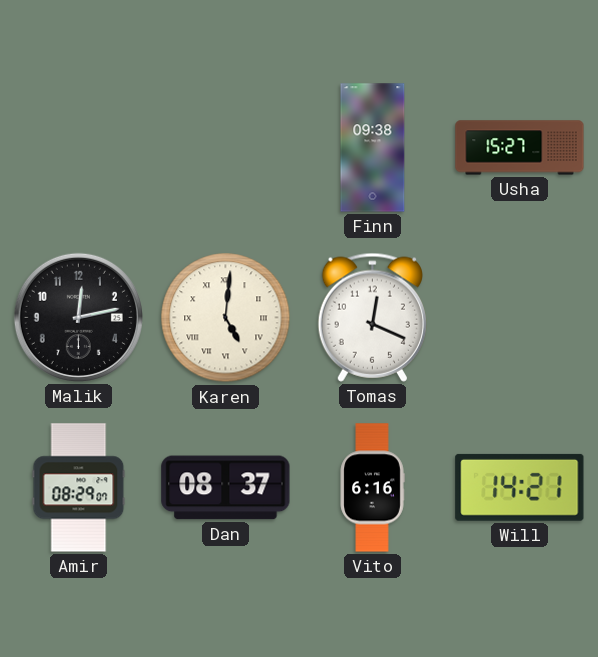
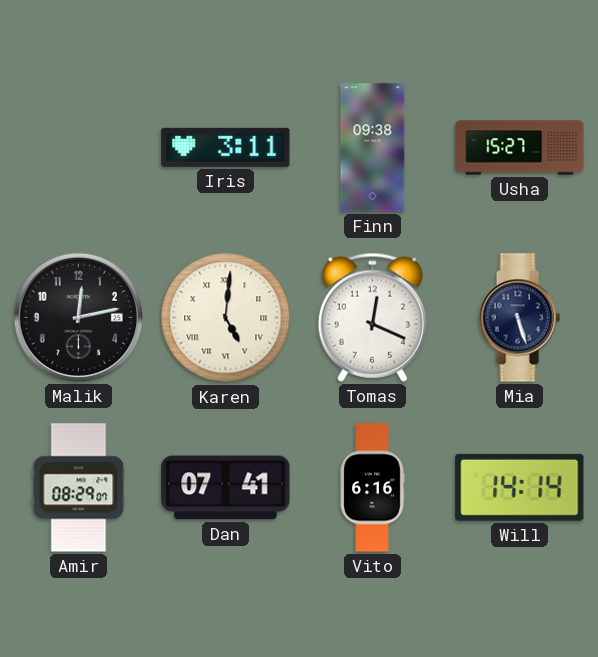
Iris: none -> 3:11
Mia: none -> 5:27
Dan: 08:37 -> 07:41
Will: 14:21 -> 14:14
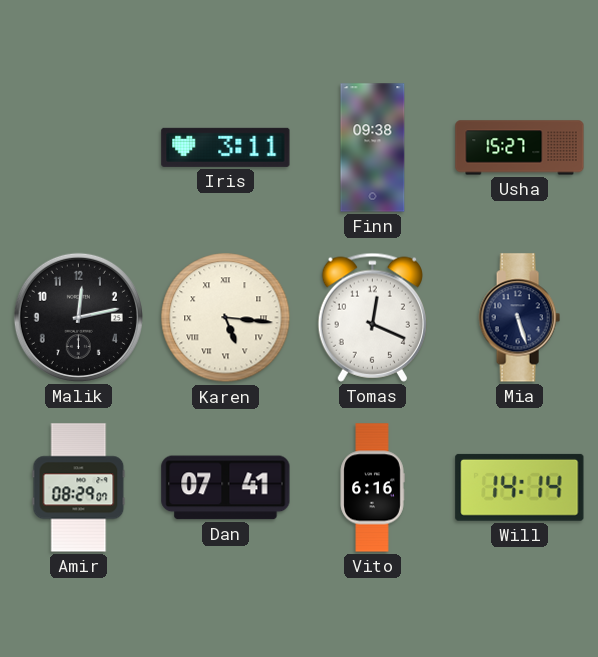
Karen: 5:01 -> 5:16
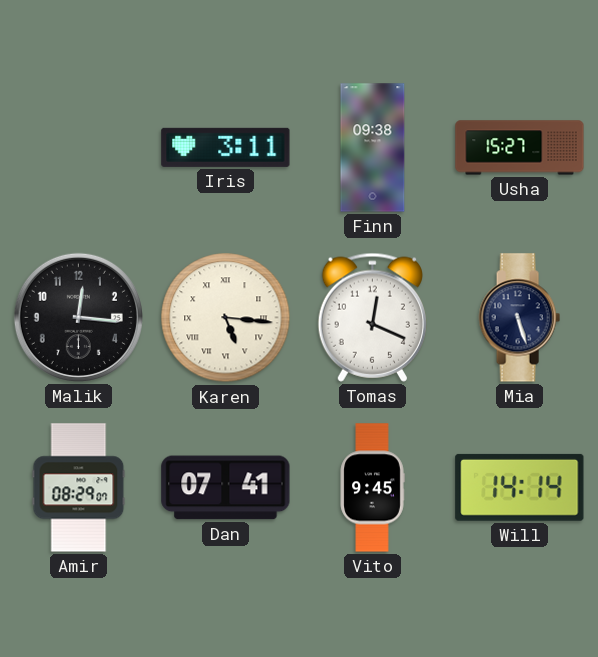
Malik: 12:13 -> 12:16
Vito: 6:16 -> 9:45
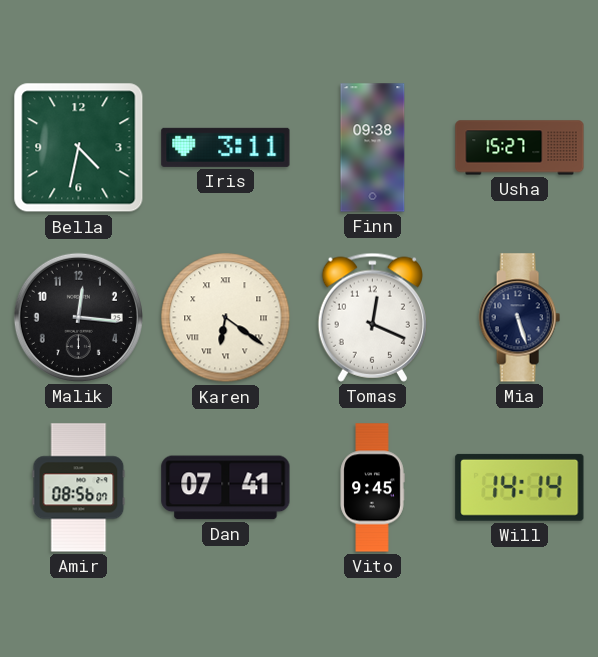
Bella: none -> 4:32
Karen: 5:16 -> 6:21
Amir: 08:29 -> 08:56
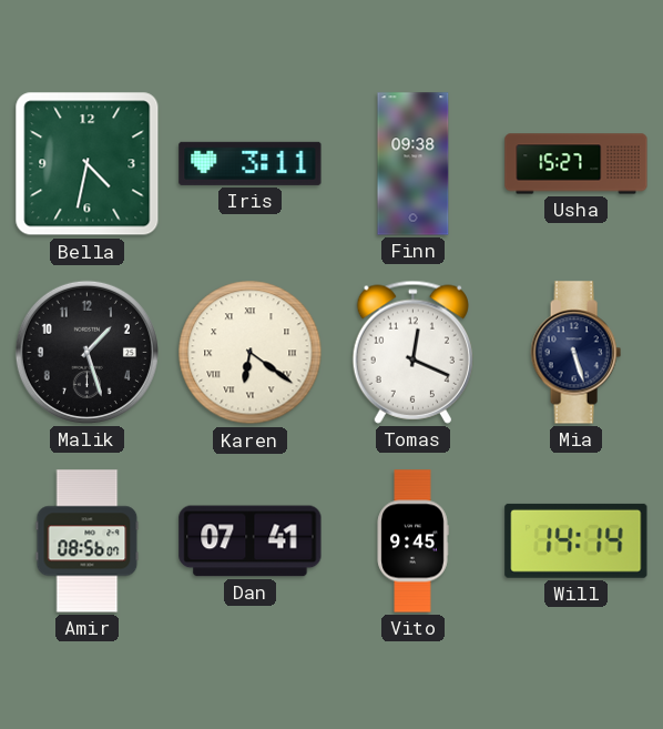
Malik: 12:16 -> 1:27
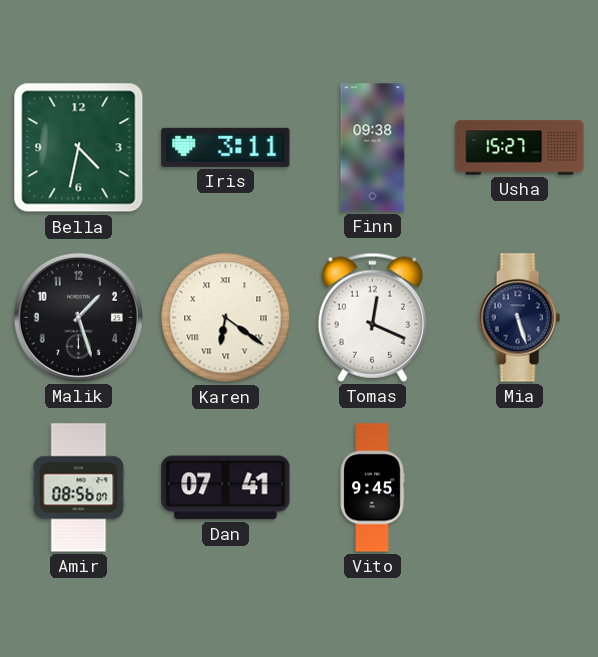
Will: 14:14 -> none
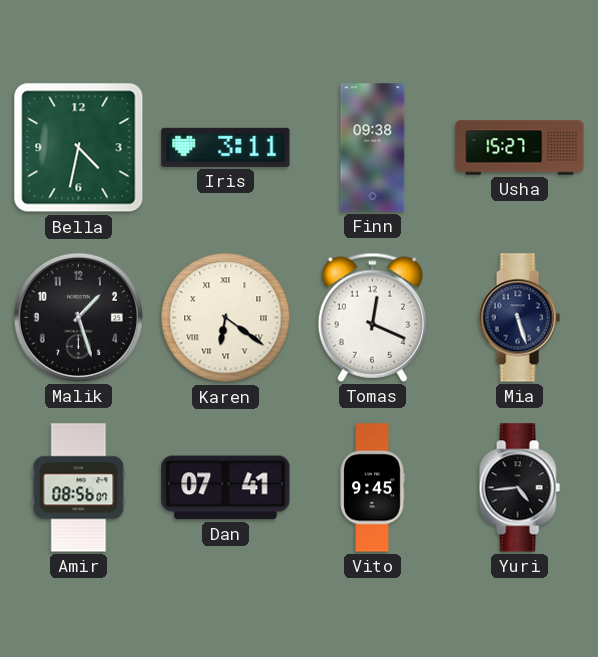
Yuri: none -> 4:44
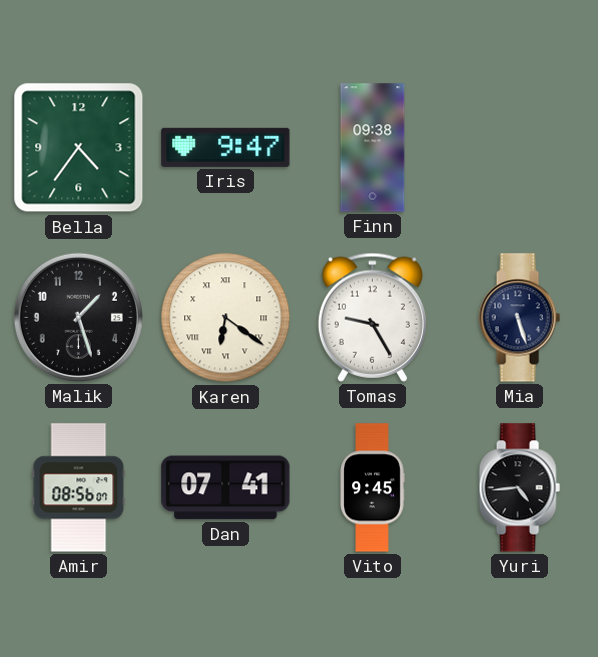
Bella: 4:32 -> 4:36
Iris: 3:11 -> 9:47
Usha: 15:27 -> none
Tomas: 12:19 -> 9:25
